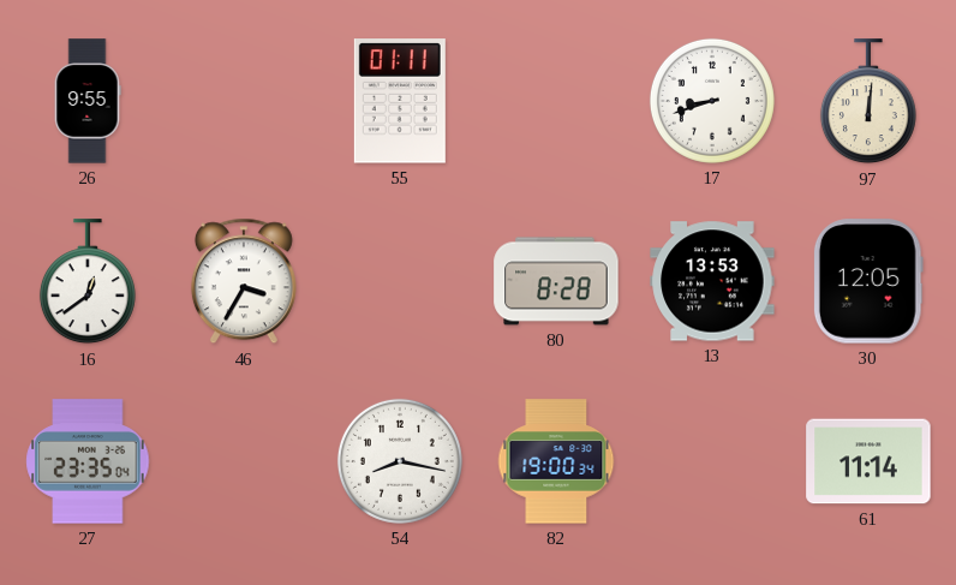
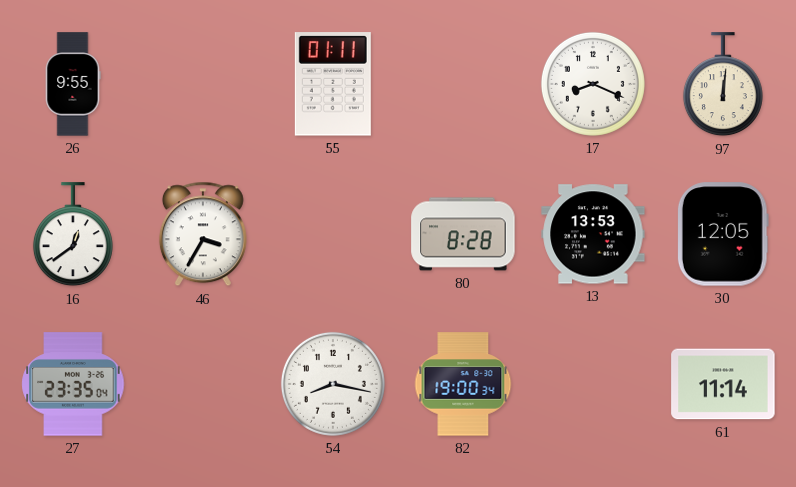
17: 8:42 -> 8:19
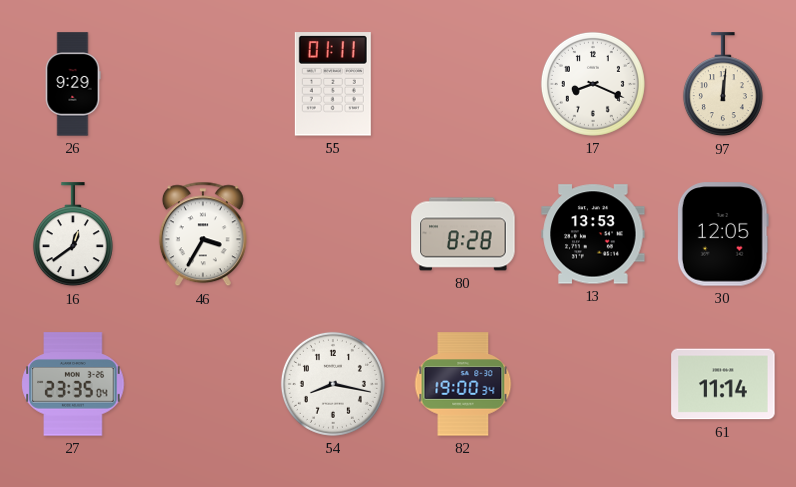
26: 9:55 -> 9:29
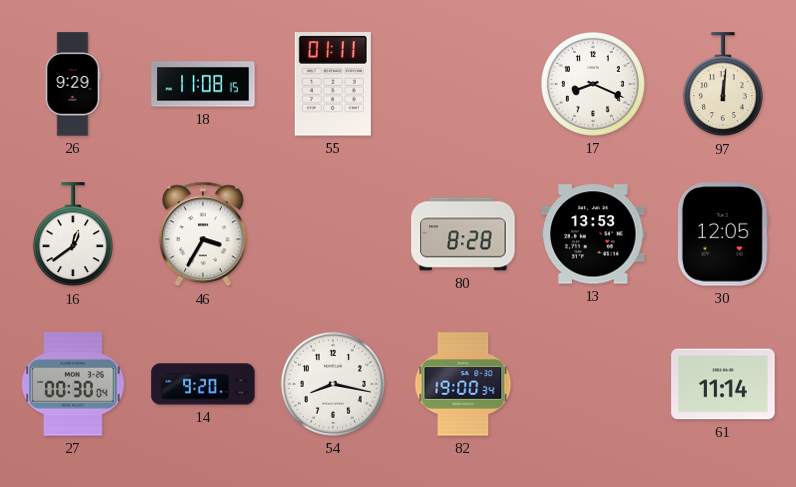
18: none -> 11:08
27: 23:35 -> 00:30
14: none -> 9:20
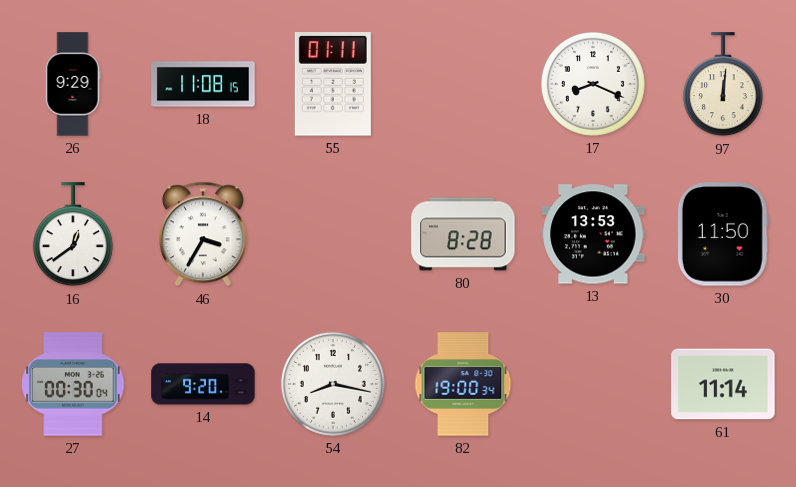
30: 12:05 -> 11:50
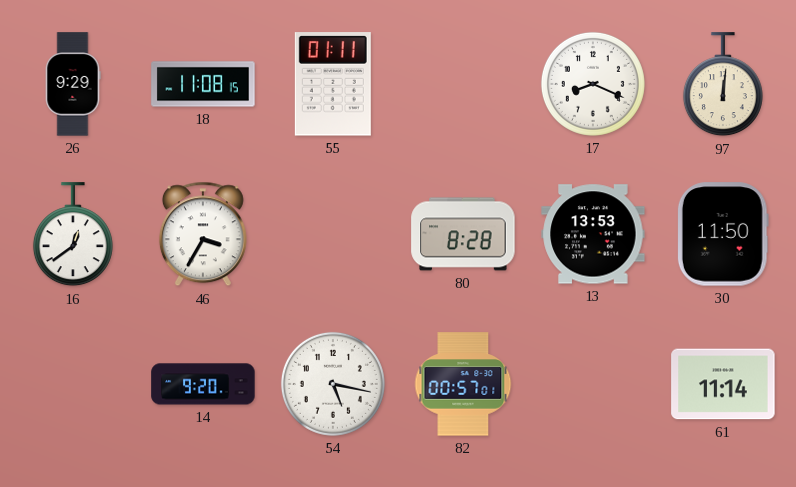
27: 00:30 -> none
54: 8:17 -> 5:17
82: 19:00 -> 00:57
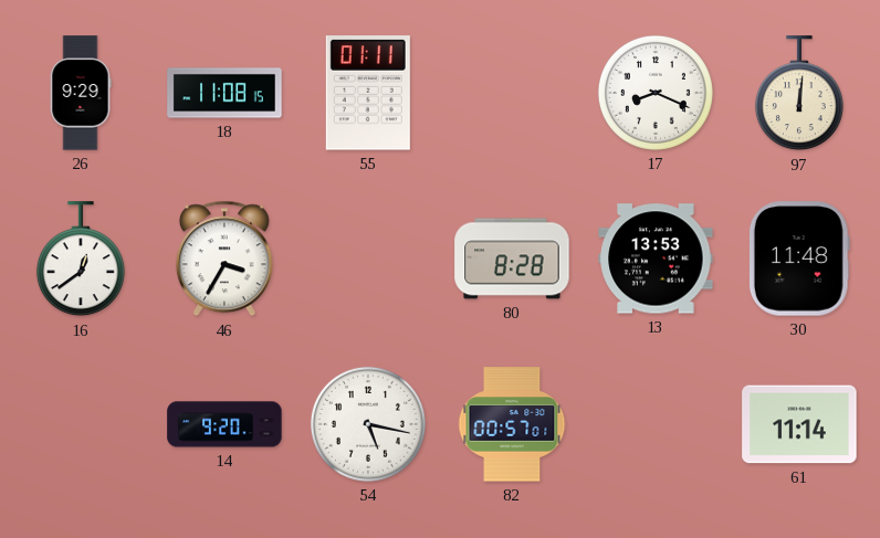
30: 11:50 -> 11:48
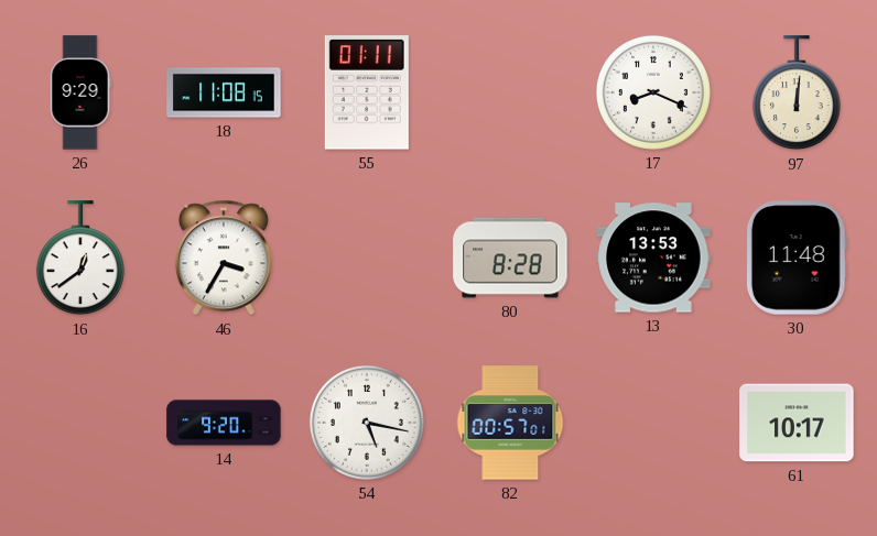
61: 11:14 -> 10:17
